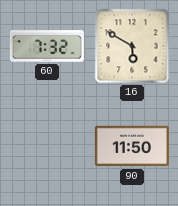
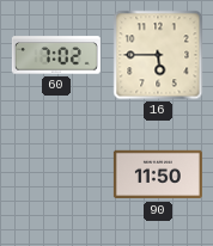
60: 7:32 -> 7:02
16: 5:50 -> 5:45
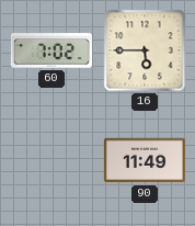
90: 11:50 -> 11:49
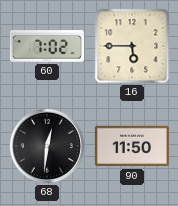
68: none -> 12:31
90: 11:49 -> 11:50
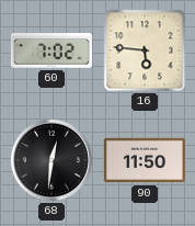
16: 5:45 -> 5:46
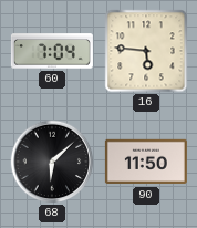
60: 7:02 -> 7:04
68: 12:31 -> 6:08
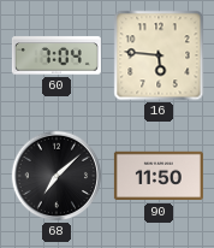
68: 6:08 -> 7:08
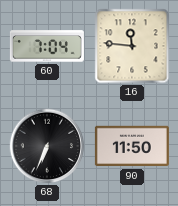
16: 5:46 -> 11:46
68: 7:08 -> 6:34
